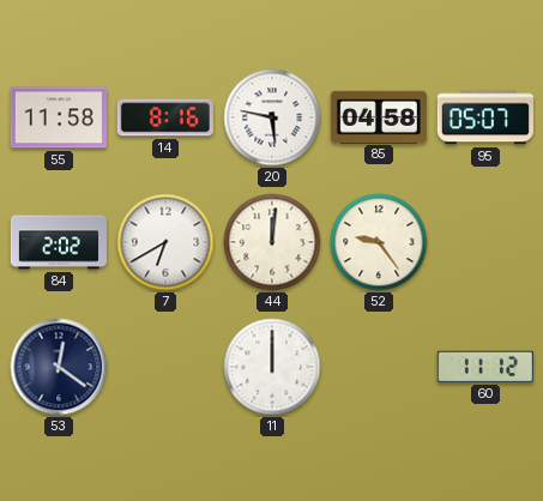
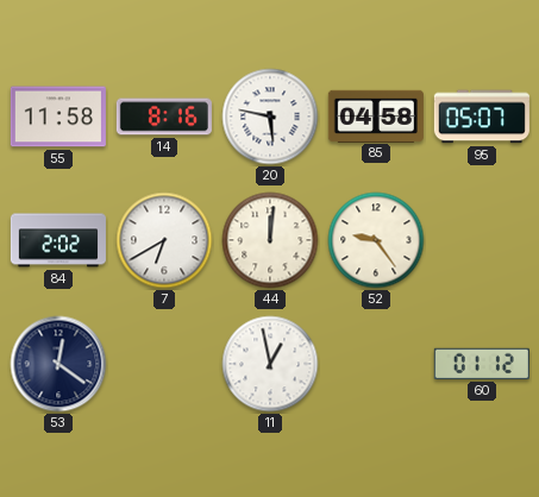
11: 12:00 -> 12:58
60: 11:12 -> 01:12
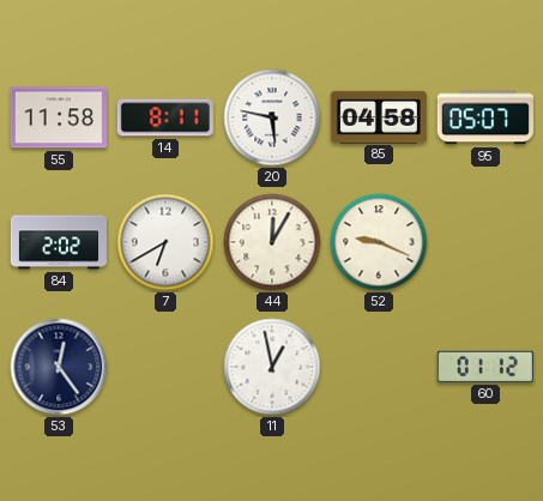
14: 8:16 -> 8:11
44: 12:01 -> 12:05
52: 9:24 -> 9:19
53: 12:21 -> 12:24
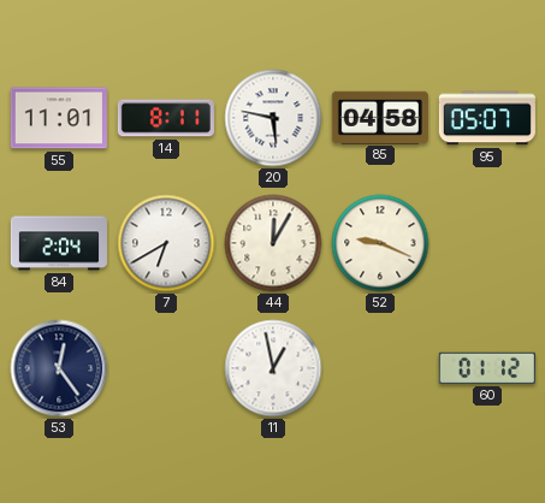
55: 11:58 -> 11:01
84: 2:02 -> 2:04
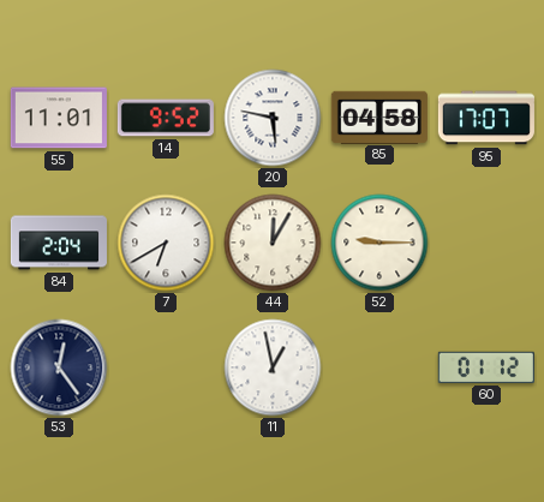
14: 8:11 -> 9:52
95: 05:07 -> 17:07
52: 9:19 -> 9:15
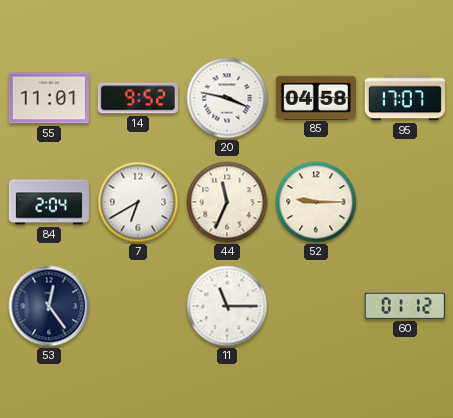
20: 5:47 -> 3:47
44: 12:05 -> 11:34
11: 12:58 -> 11:15
